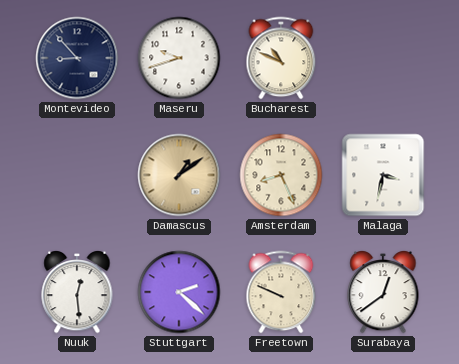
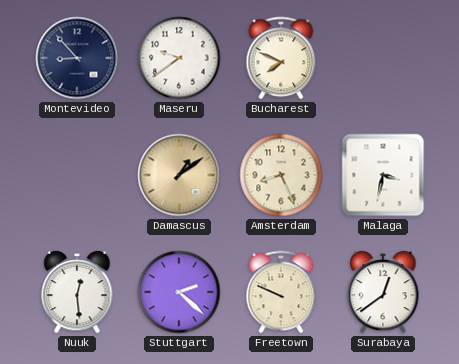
Maseru: 9:42 -> 9:39
Bucharest: 10:49 -> 7:49
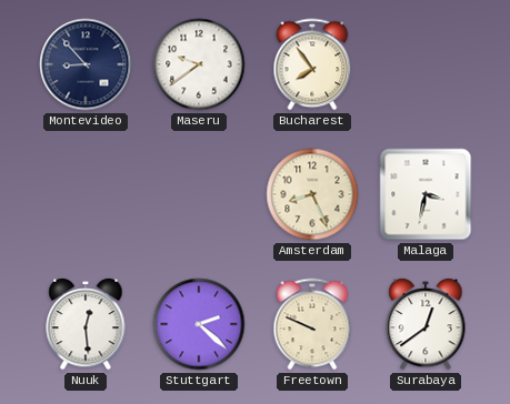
Bucharest: 7:49 -> 7:54
Damascus: 1:09 -> none
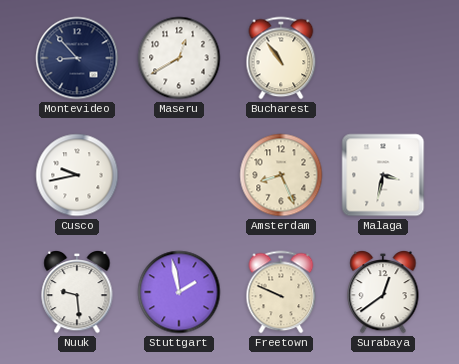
Maseru: 9:39 -> 12:40
Bucharest: 7:54 -> 10:54
Cusco: none -> 9:43
Nuuk: 12:29 -> 9:29
Stuttgart: 2:22 -> 1:58
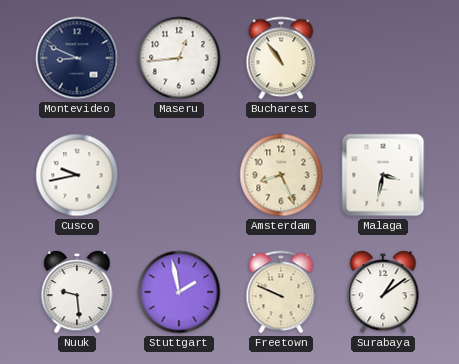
Montevideo: 8:53 -> 8:49
Maseru: 12:40 -> 12:44
Surabaya: 12:39 -> 1:09
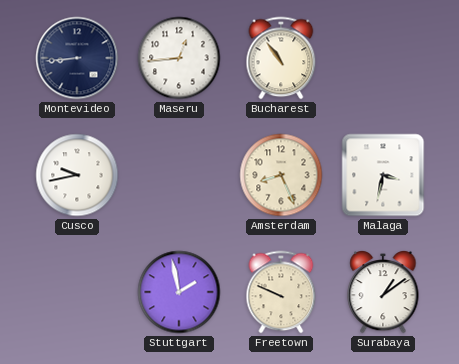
Montevideo: 8:49 -> 8:44
Nuuk: 9:29 -> none
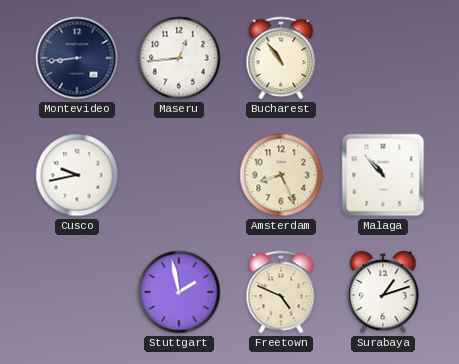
Malaga: 3:32 -> 10:53
Freetown: 9:49 -> 4:49
Surabaya: 1:09 -> 1:12
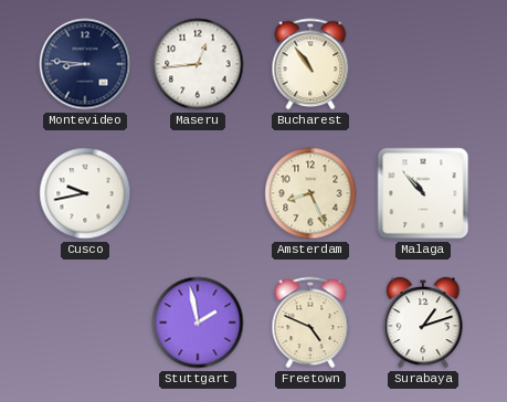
Montevideo: 8:44 -> 8:46
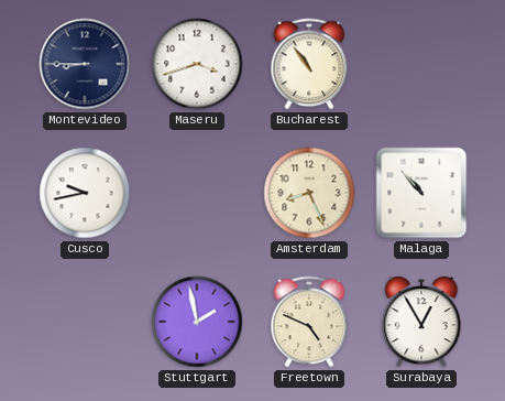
Montevideo: 8:46 -> 8:45
Maseru: 12:44 -> 3:42
Surabaya: 1:12 -> 12:55
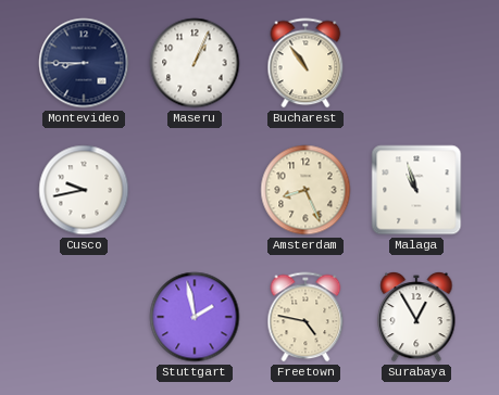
Maseru: 3:42 -> 1:04
Malaga: 10:53 -> 10:57
Freetown: 4:49 -> 4:47
